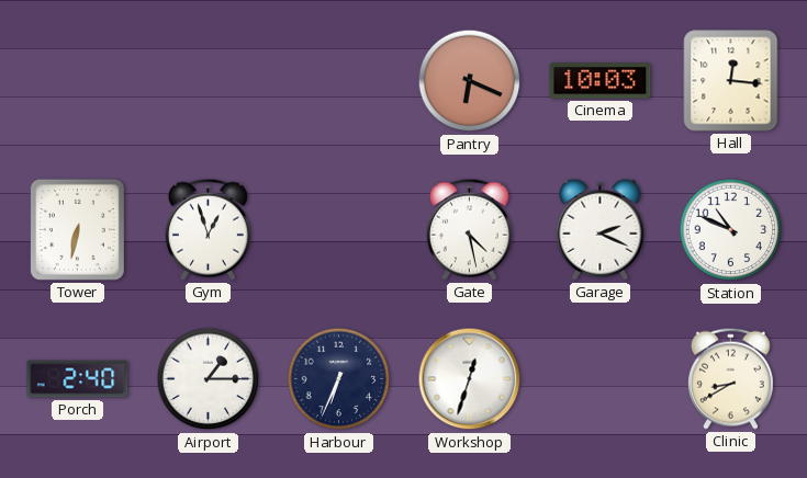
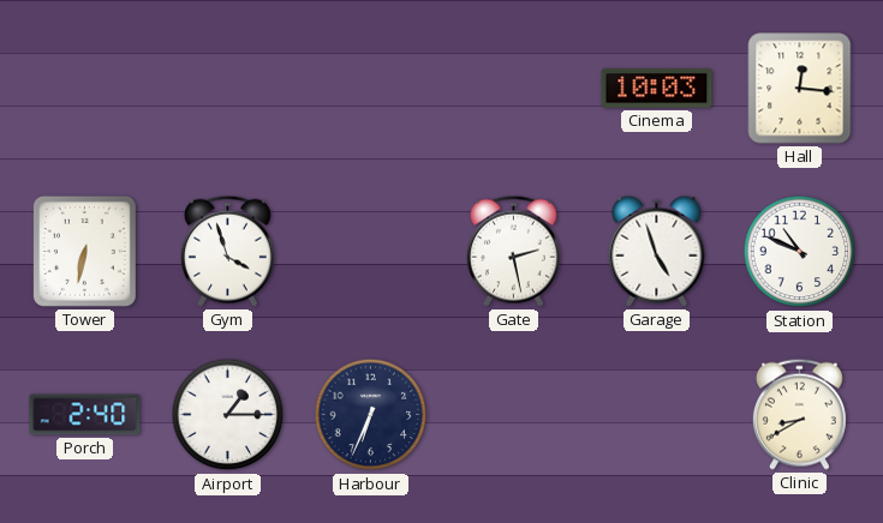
Pantry: 6:19 -> none
Gym: 12:57 -> 3:57
Gate: 4:28 -> 2:28
Garage: 2:19 -> 4:57
Workshop: 12:33 -> none
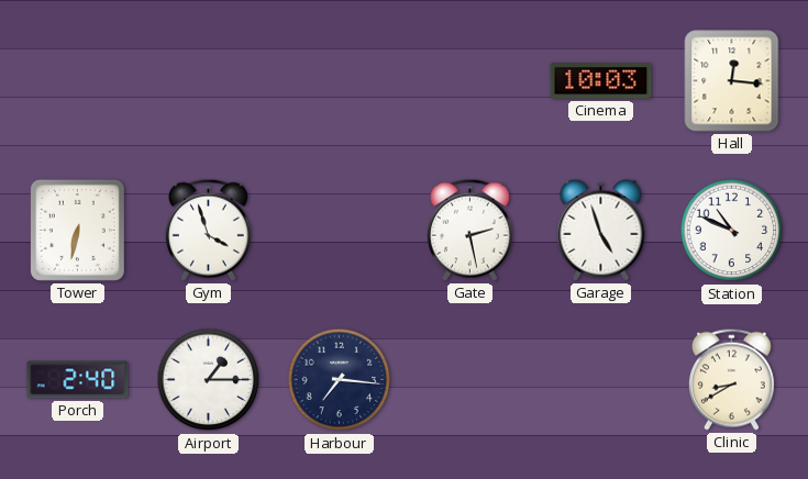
Harbour: 6:34 -> 7:16
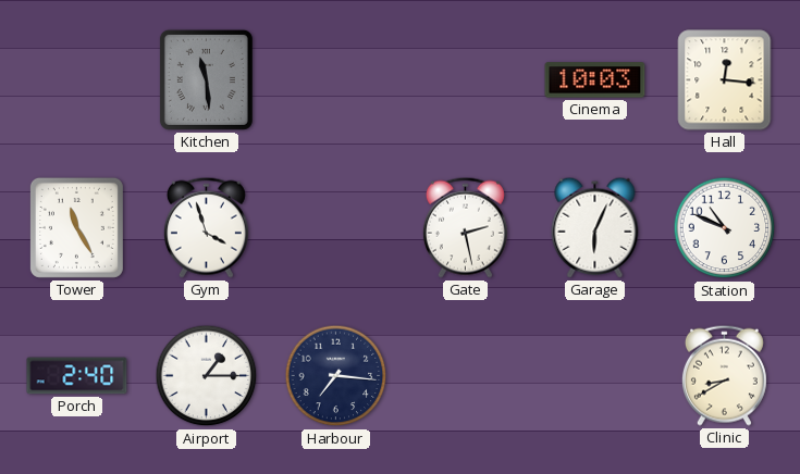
Kitchen: none -> 11:29
Tower: 6:32 -> 11:25
Garage: 4:57 -> 6:04
